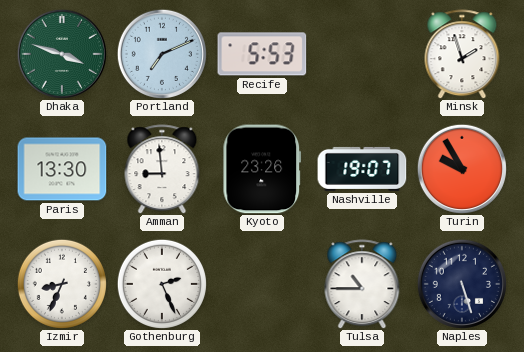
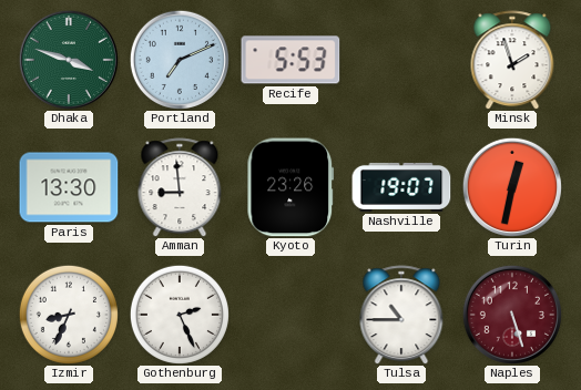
Turin: 9:55 -> 12:32
Naples dial: navy -> burgundy
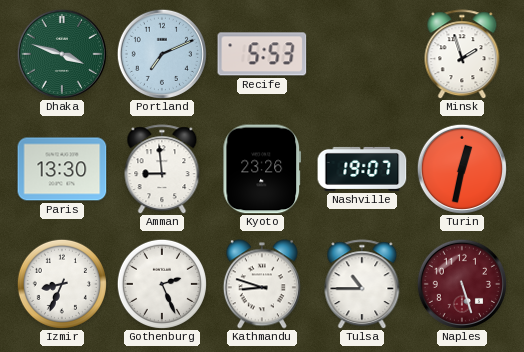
Kathmandu: none -> 8:48
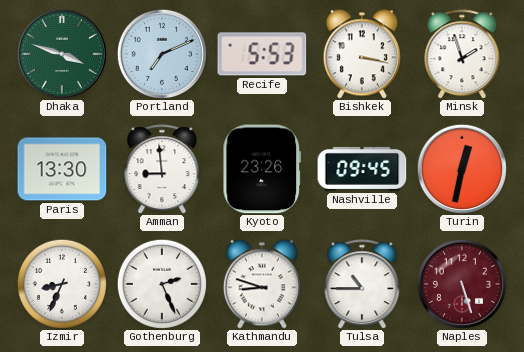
Bishkek: none -> 3:17
Nashville: 19:07 -> 09:45
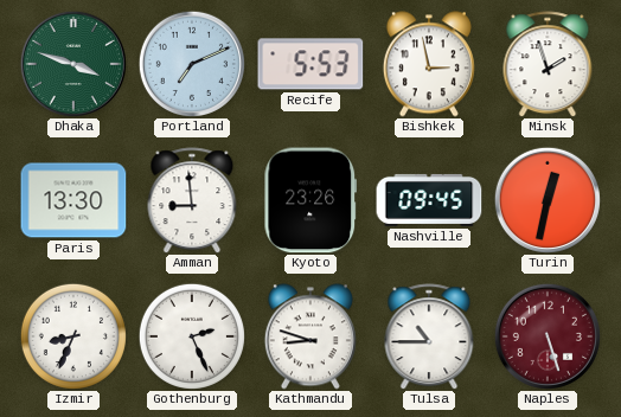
Bishkek: 3:17 -> 2:58
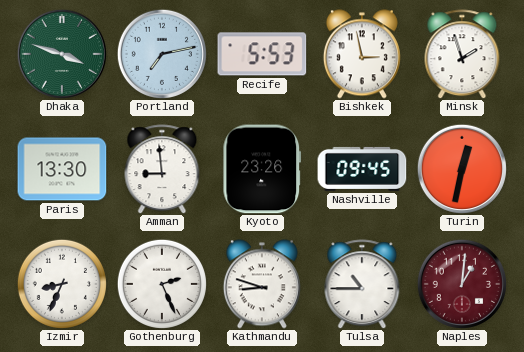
Portland: 7:11 -> 7:13
Naples: 5:27 -> 1:01
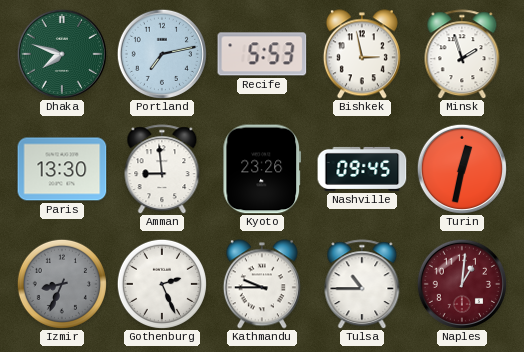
Dhaka: 3:48 -> 7:48
Izmir dial: white -> grey
Kathmandu: 8:48 -> 9:45
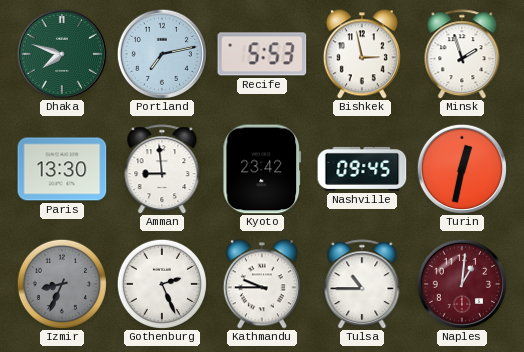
Kyoto: 23:26 -> 23:42
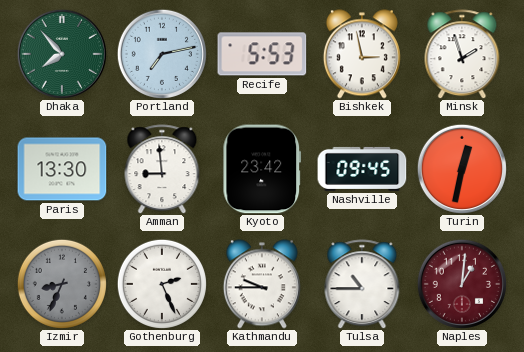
Dhaka: 7:48 -> 7:53
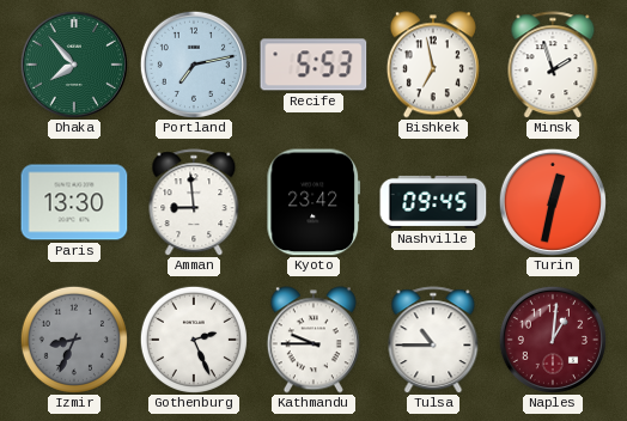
Bishkek: 2:58 -> 6:58
